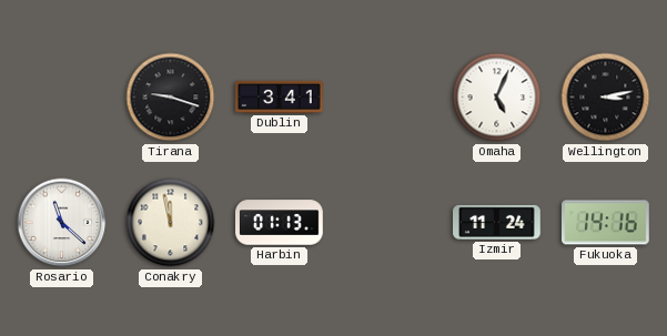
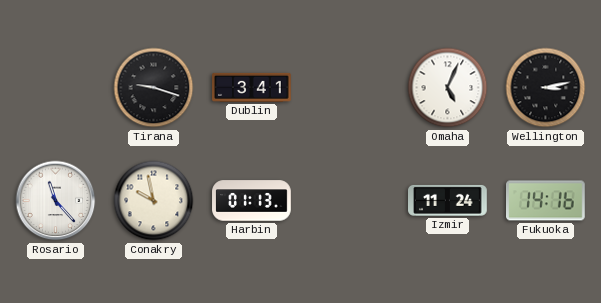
Rosario: 11:22 -> 11:23
Conakry: 11:58 -> 9:58
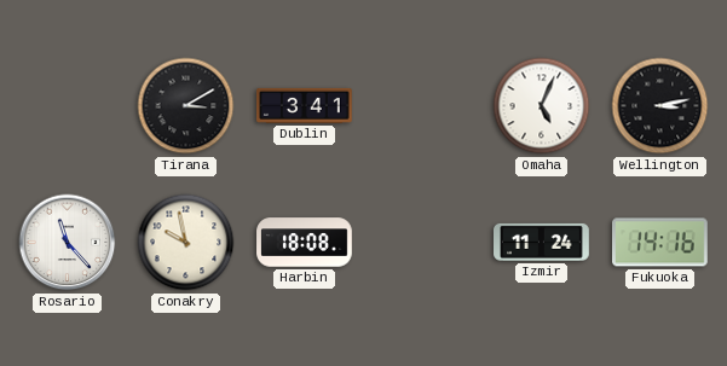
Tirana: 9:18 -> 3:10
Harbin: 01:13 -> 18:08
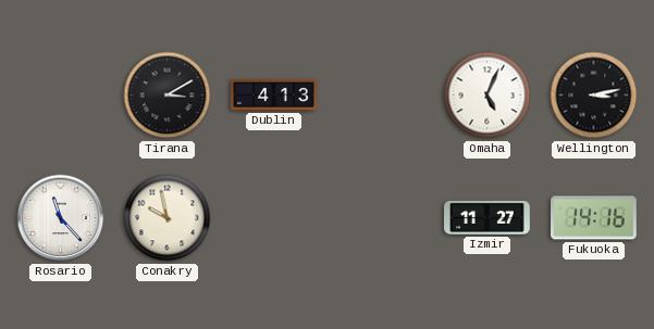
Dublin: 3:41 -> 4:13
Harbin: 18:08 -> none
Izmir: 11:24 -> 11:27
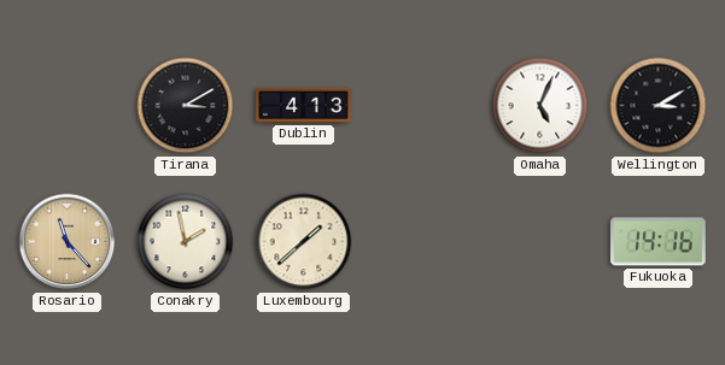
Wellington: 3:13 -> 3:10
Rosario dial: white -> champagne
Conakry: 9:58 -> 1:58
Luxembourg: none -> 1:38
Izmir: 11:27 -> none
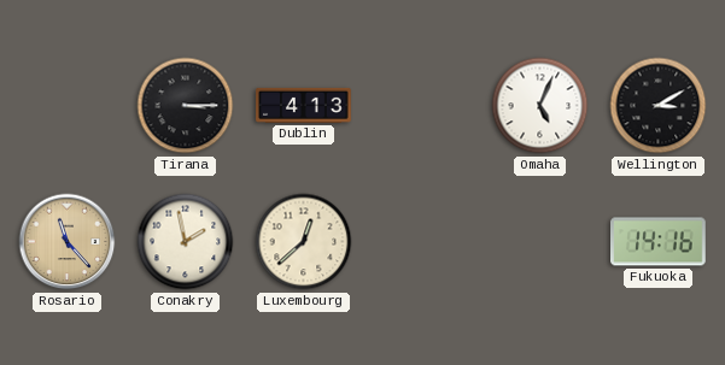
Tirana: 3:10 -> 3:15
Luxembourg: 1:38 -> 12:38
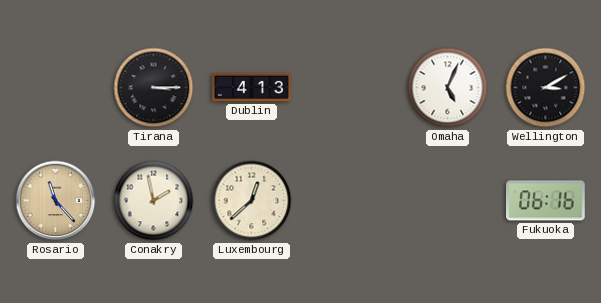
Fukuoka: 14:16 -> 06:16
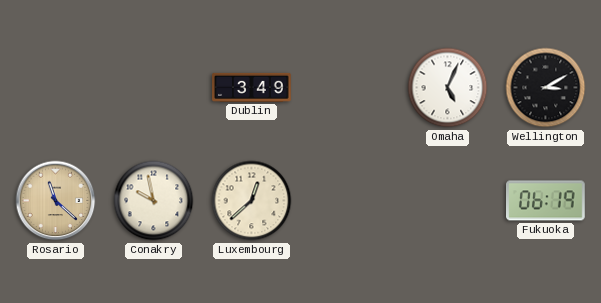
Tirana: 3:15 -> none
Dublin: 4:13 -> 3:49
Rosario: 11:23 -> 11:22
Conakry: 1:58 -> 9:58
Fukuoka: 06:16 -> 06:19
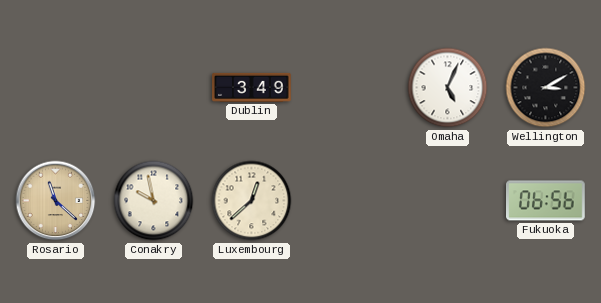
Fukuoka: 06:19 -> 06:56
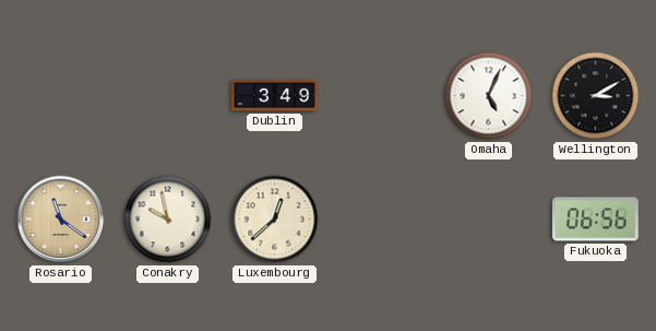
Rosario: 11:22 -> 11:21
